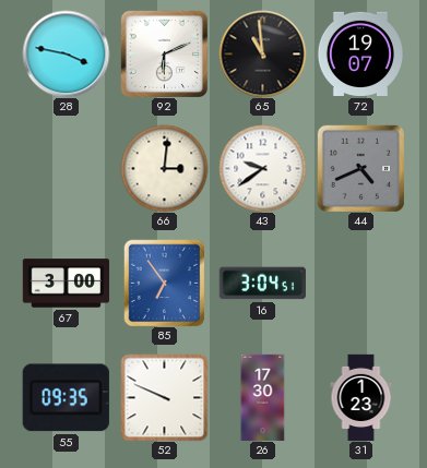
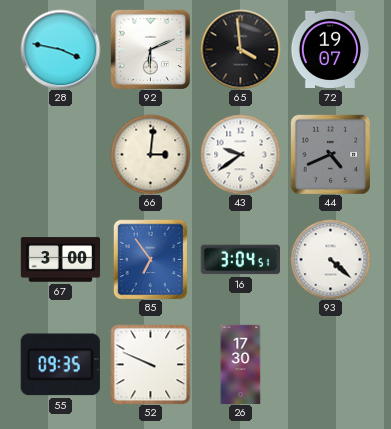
65: 10:59 -> 3:59
93: none -> 4:22
31: 1:23 -> none
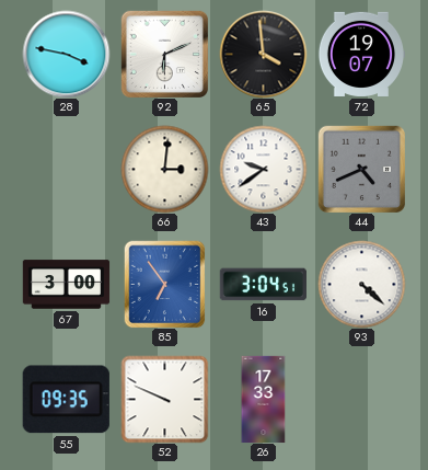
26: 17:30 -> 17:33
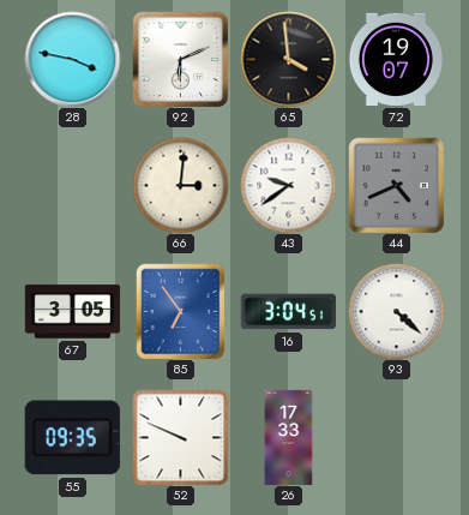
67: 3:00 -> 3:05
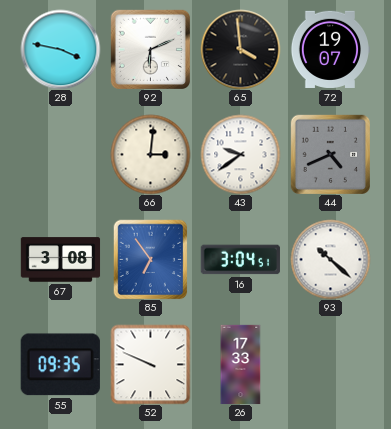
67: 3:05 -> 3:08
93: 4:22 -> 10:22
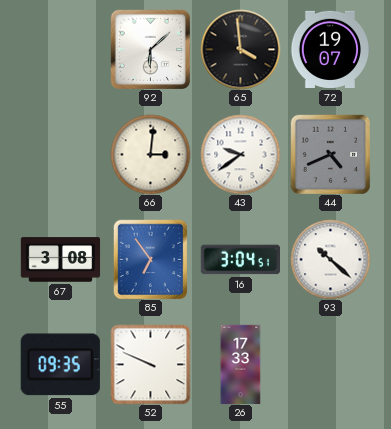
28: 3:47 -> none
92: 6:11 -> 6:08
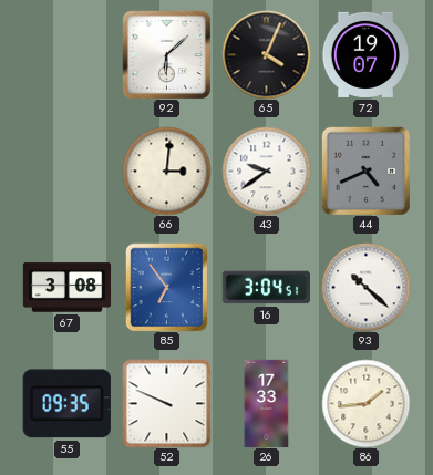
65: 3:59 -> 4:04
86: none -> 1:44
